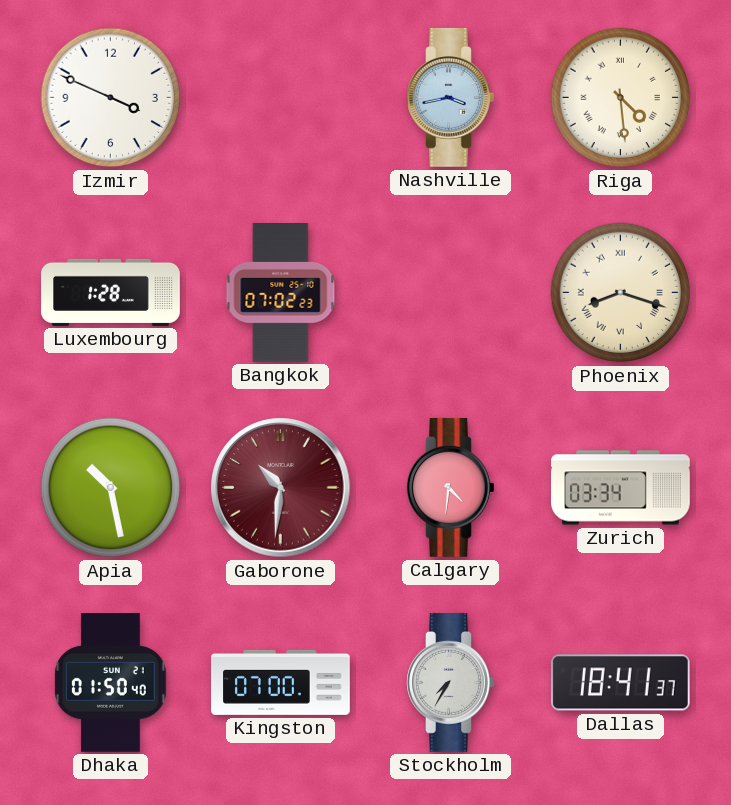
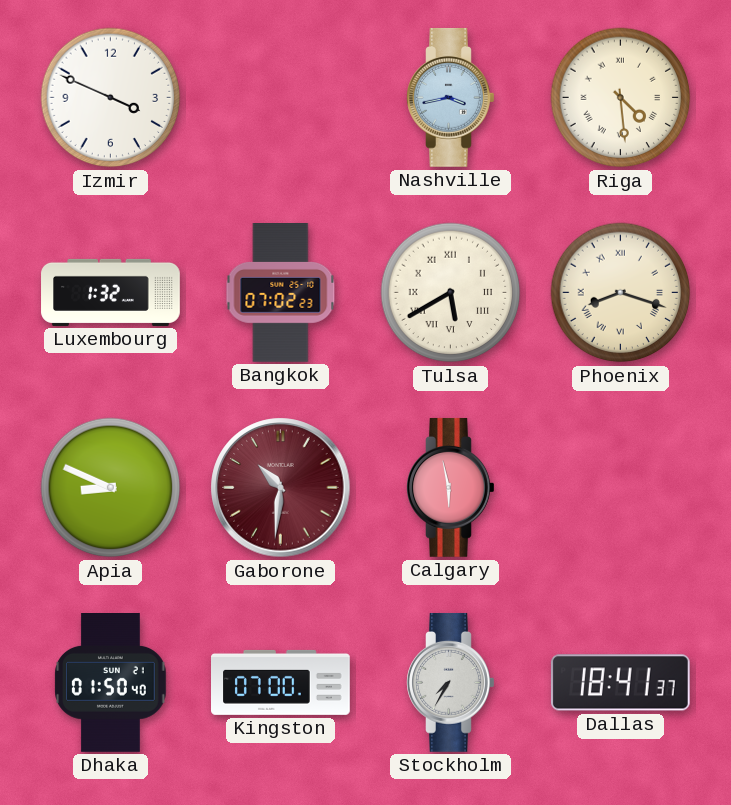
Luxembourg: 1:28 -> 1:32
Tulsa: none -> 5:40
Apia: 10:28 -> 8:49
Calgary: 4:31 -> 5:58
Zurich: 03:34 -> none
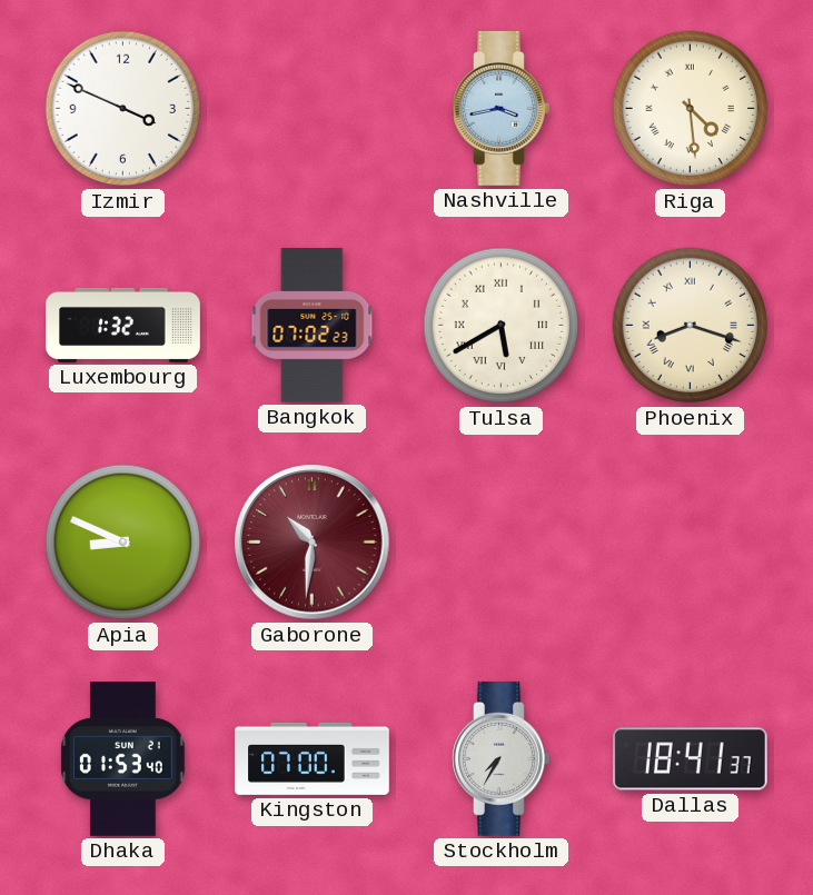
Calgary: 5:58 -> none
Dhaka: 01:50 -> 01:53
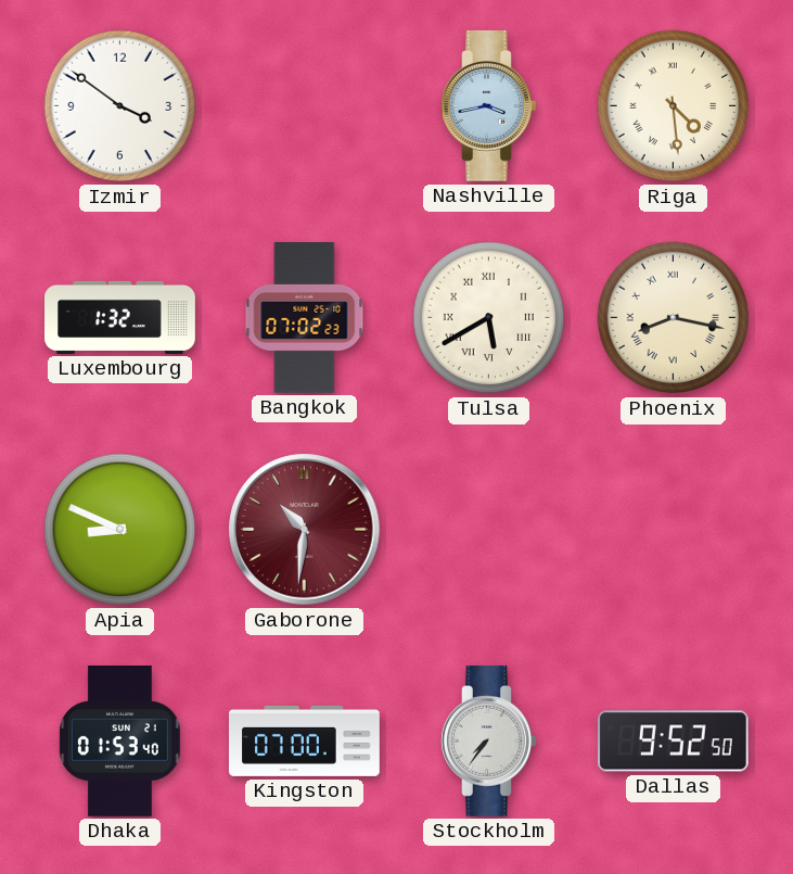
Izmir: 3:49 -> 3:51
Phoenix: 8:18 -> 8:17
Stockholm: 7:35 -> 7:36
Dallas: 18:41 -> 9:52
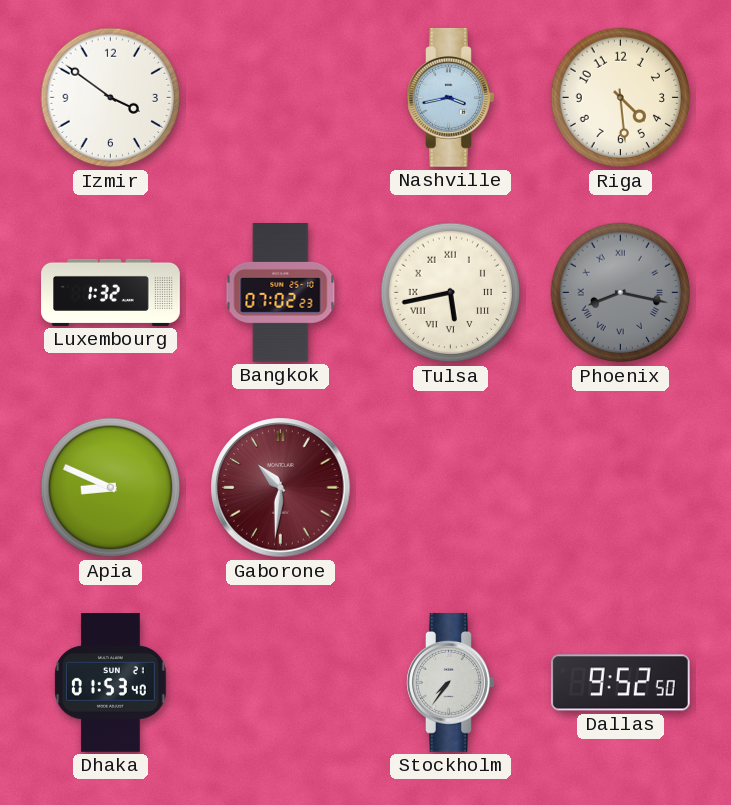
Riga numerals: Roman -> Arabic
Tulsa: 5:40 -> 5:43
Phoenix dial: cream -> grey
Kingston: 07:00 -> none
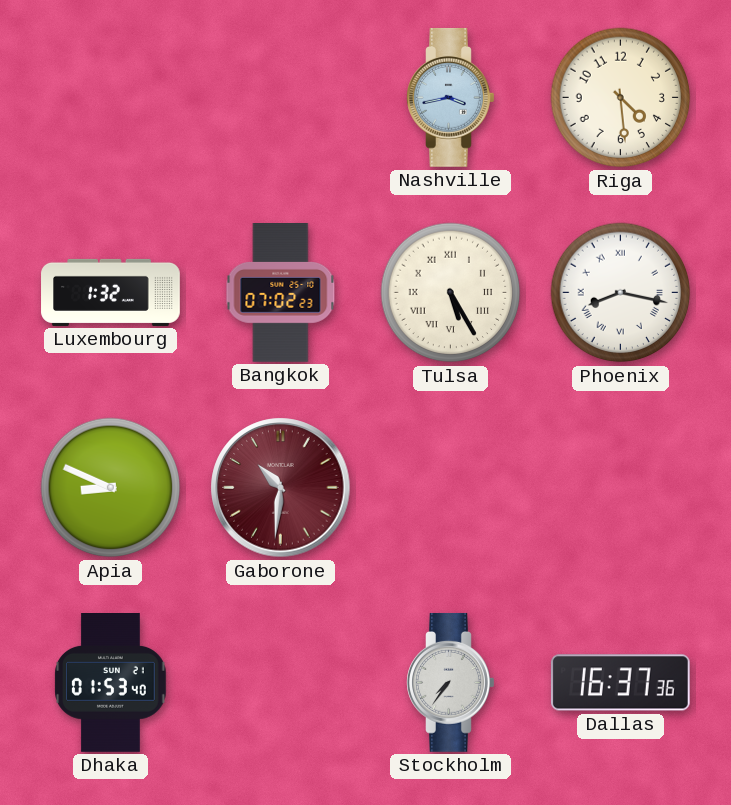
Izmir: 3:51 -> none
Tulsa: 5:43 -> 5:25
Phoenix dial: grey -> white
Dallas: 9:52 -> 16:37
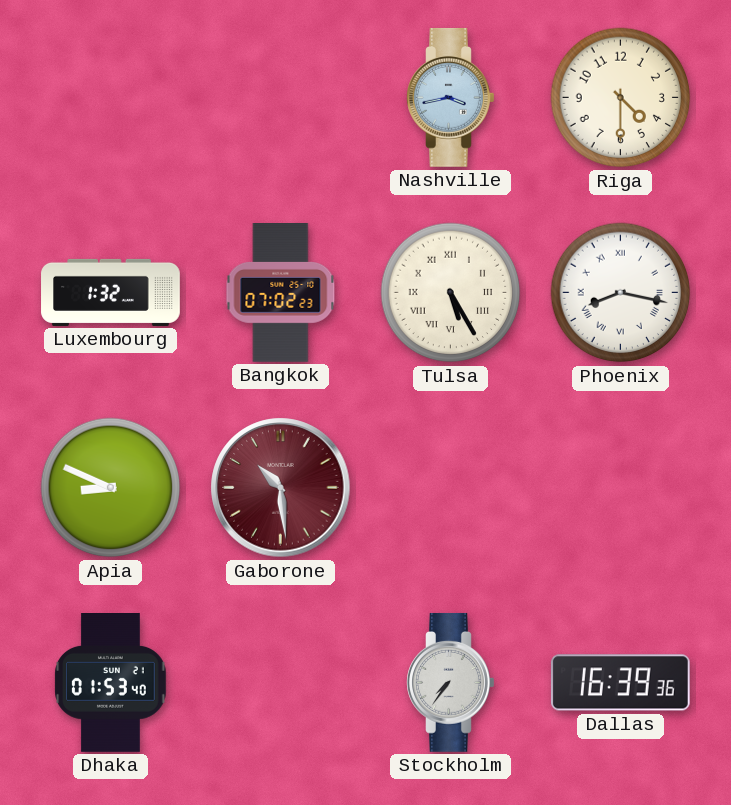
Riga: 4:29 -> 4:30
Gaborone: 10:31 -> 10:29
Dallas: 16:37 -> 16:39
